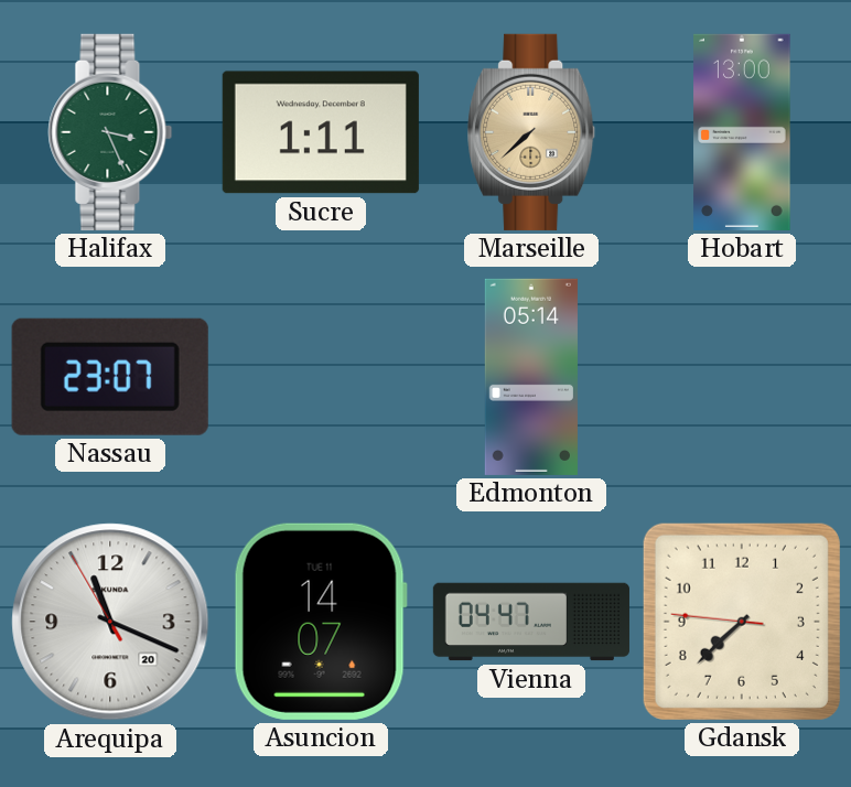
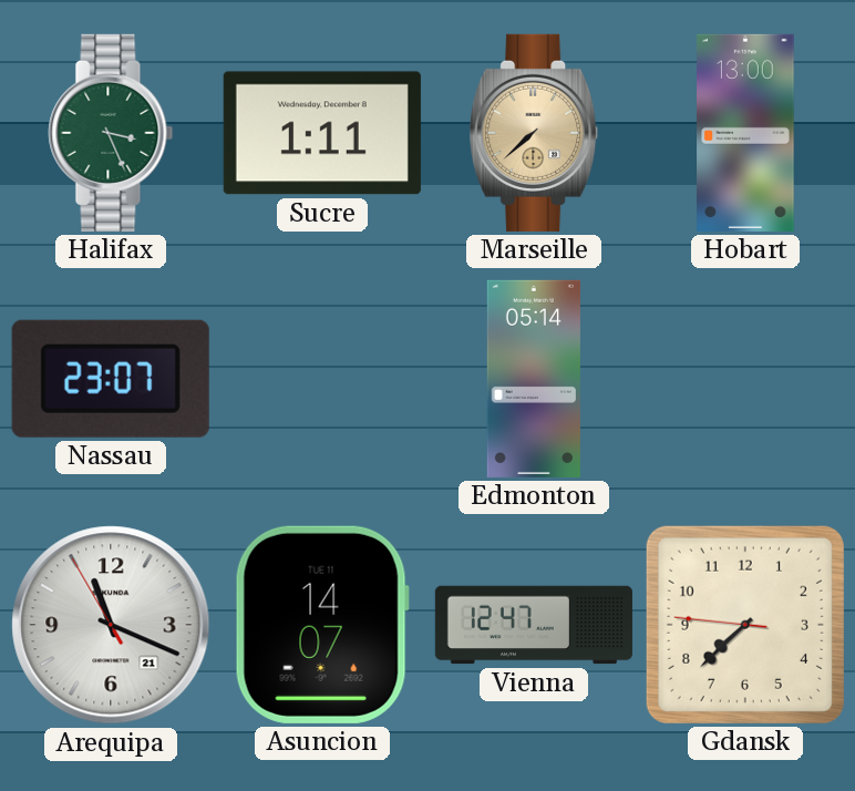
Arequipa date: 20 -> 21
Vienna: 04:47 -> 12:47
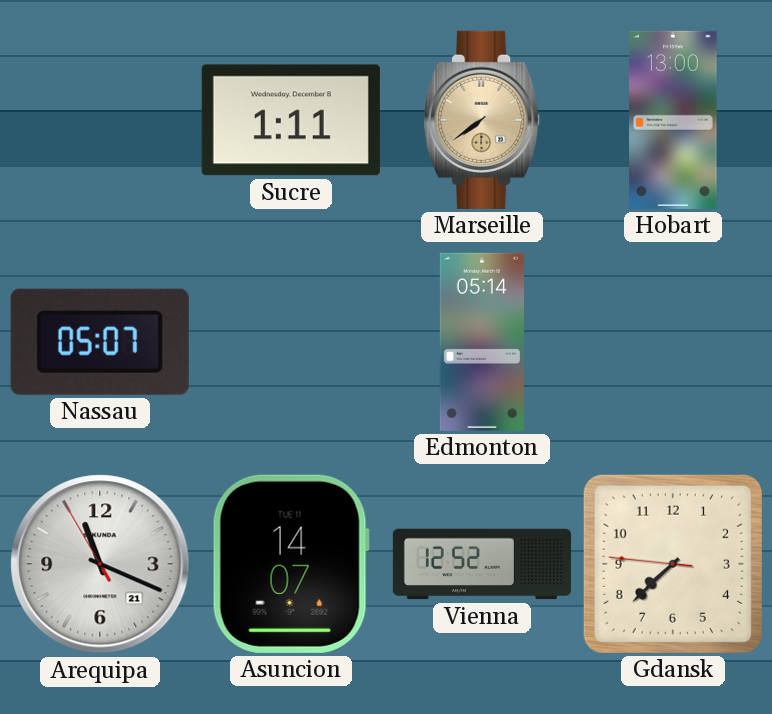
Halifax: 3:26 -> none
Marseille: 7:38 -> 7:39
Nassau: 23:07 -> 05:07
Vienna: 12:47 -> 12:52
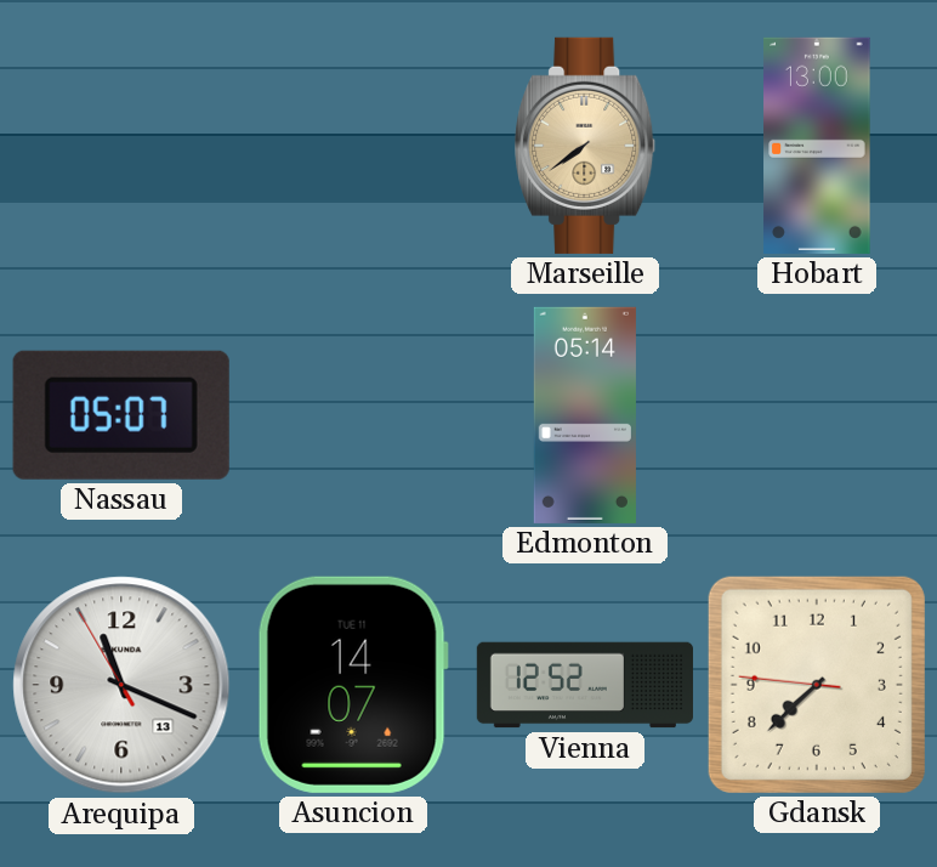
Sucre: 1:11 -> none
Arequipa date: 21 -> 13
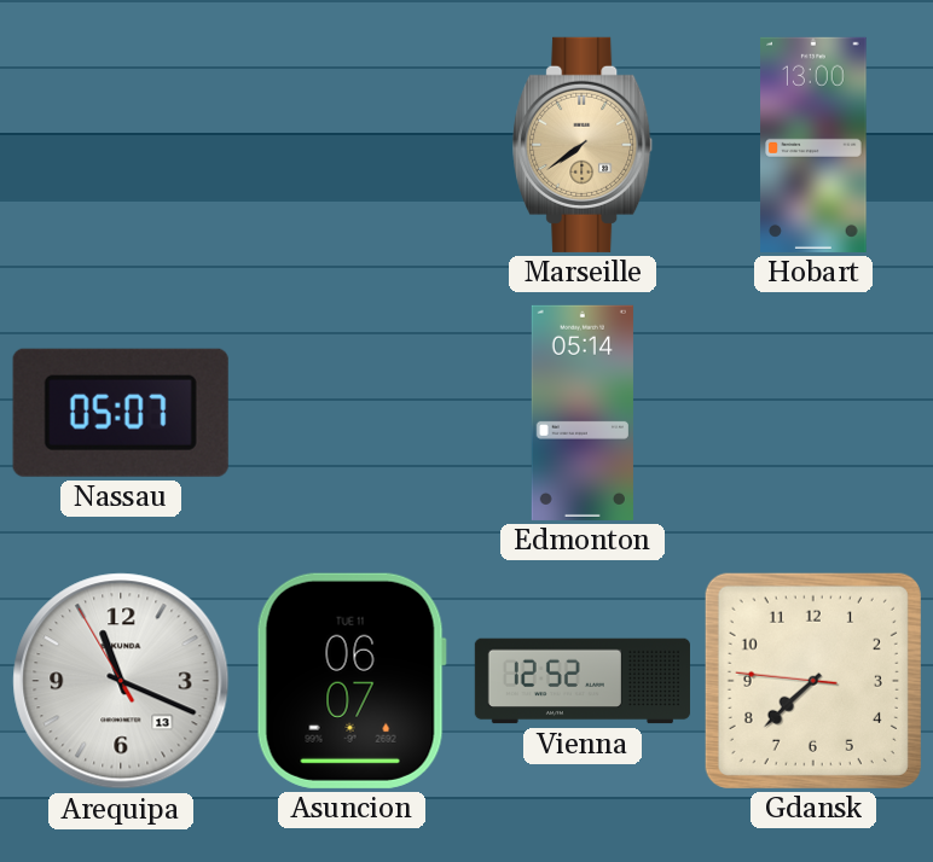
Asuncion: 14:07 -> 06:07
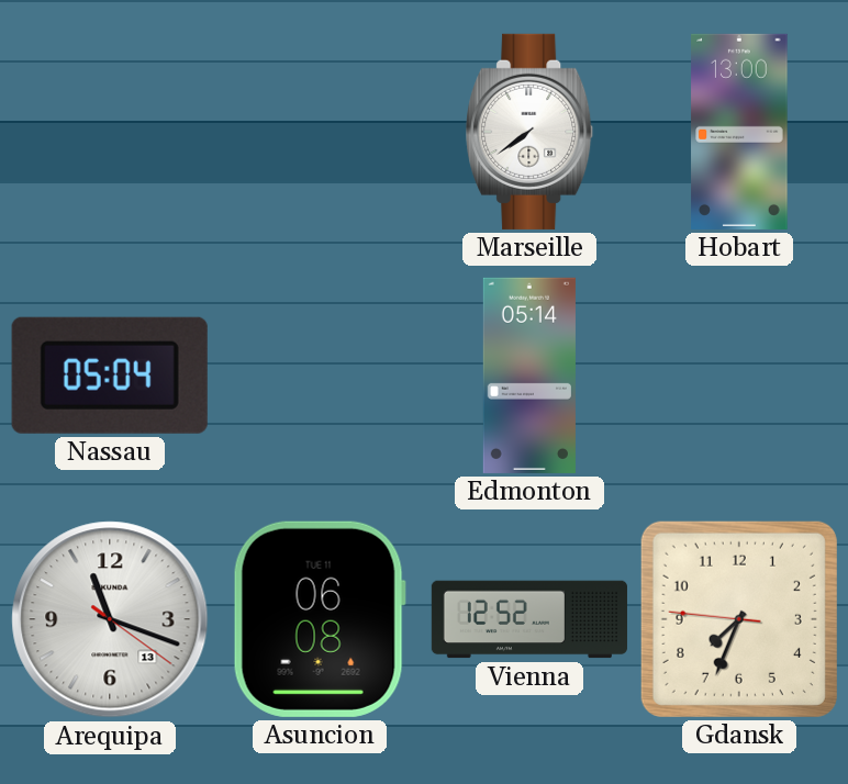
Marseille dial: champagne -> white
Nassau: 05:07 -> 05:04
Arequipa: 11:18:55 -> 11:18:21
Asuncion: 06:07 -> 06:08
Gdansk: 7:37 -> 7:33
